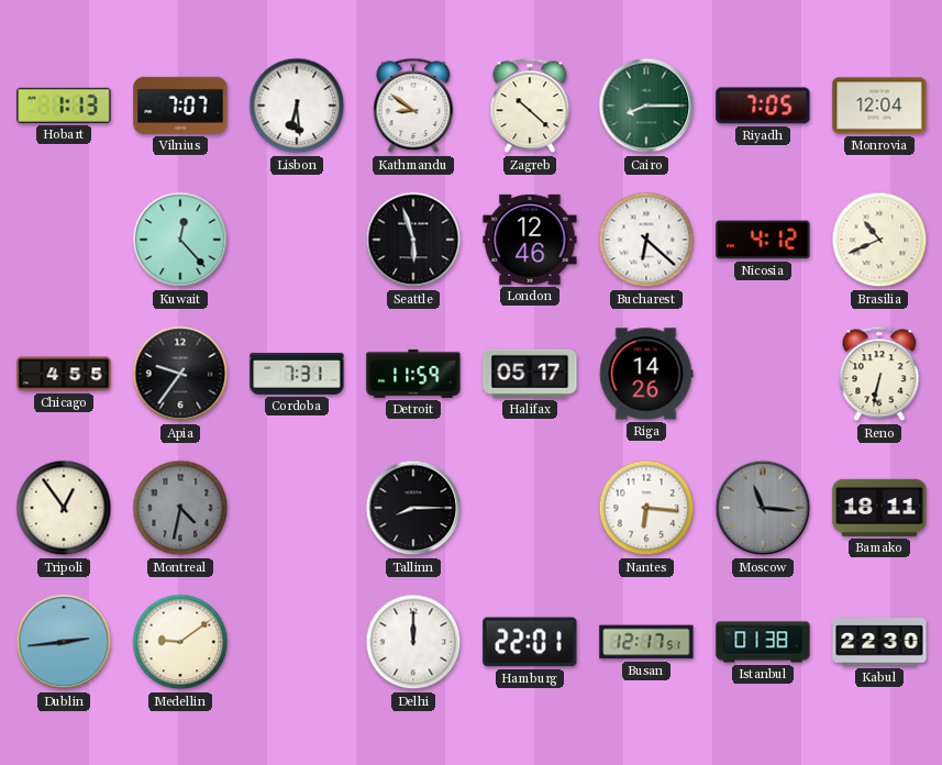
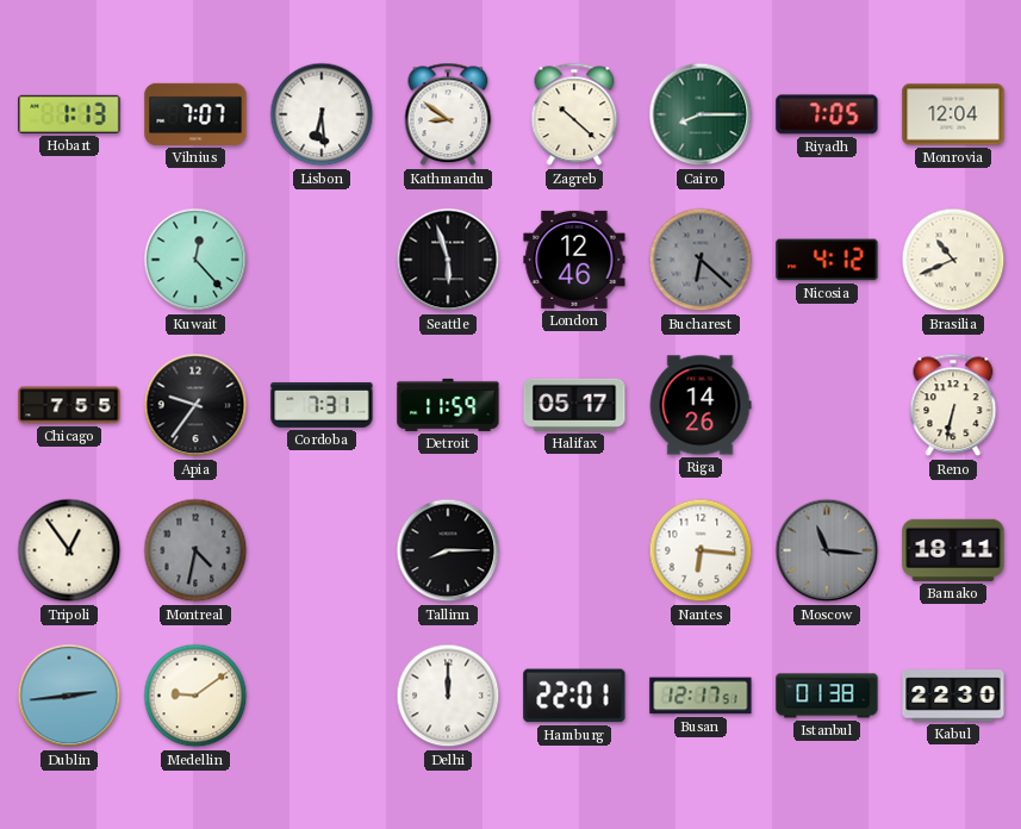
Bucharest dial: white -> grey
Chicago: 4:55 -> 7:55
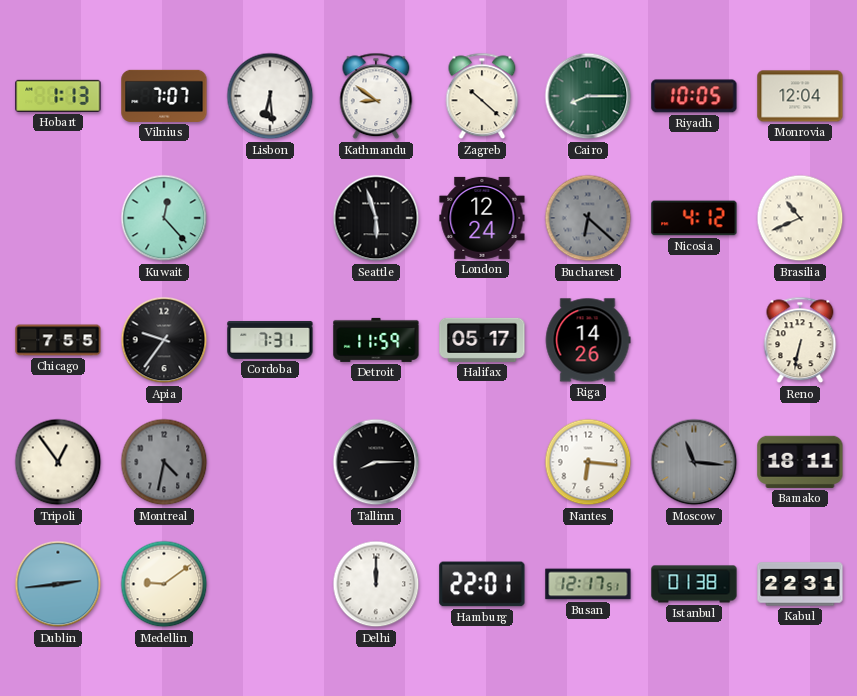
Riyadh: 7:05 -> 10:05
London: 12:46 -> 12:24
Kabul: 22:30 -> 22:31
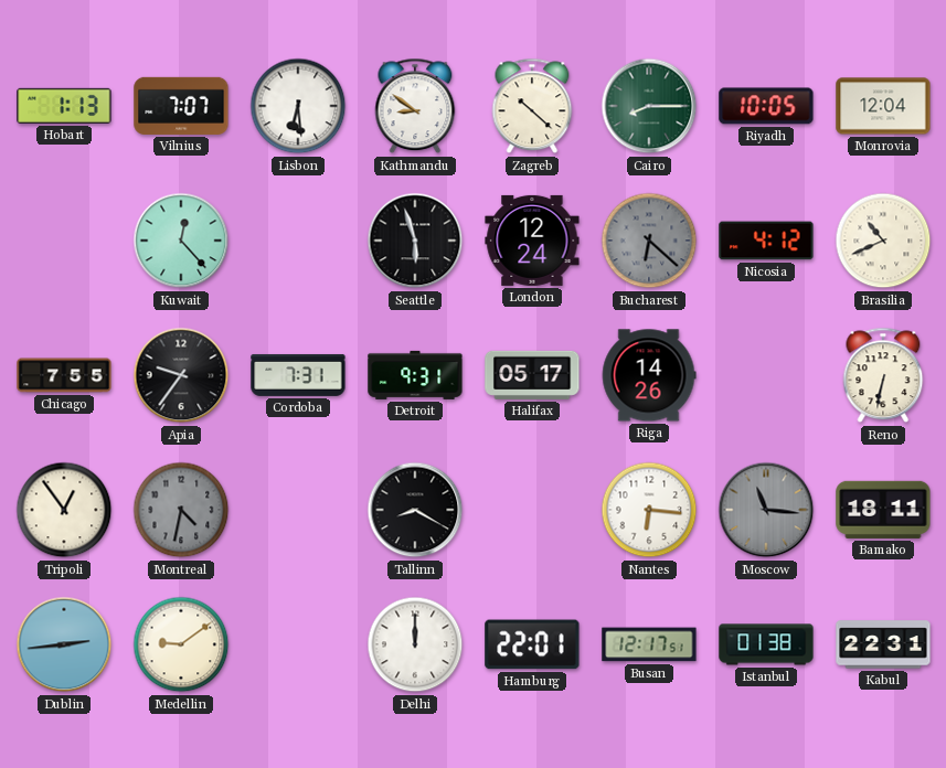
Detroit: 11:59 -> 9:31
Tallinn: 8:15 -> 8:20
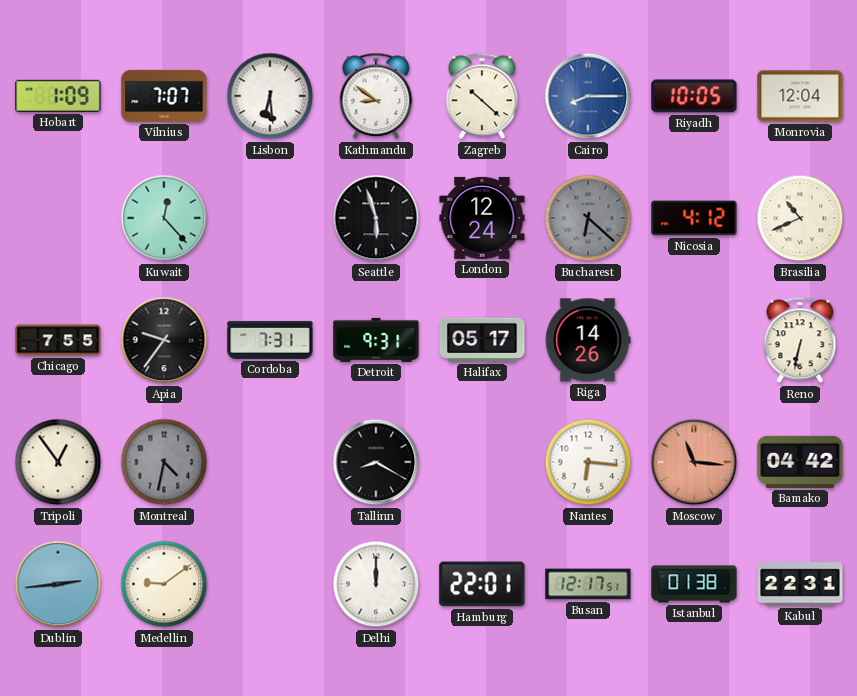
Hobart: 1:13 -> 1:09
Cairo dial: green -> blue
Moscow dial: grey -> salmon
Bamako: 18:11 -> 04:42
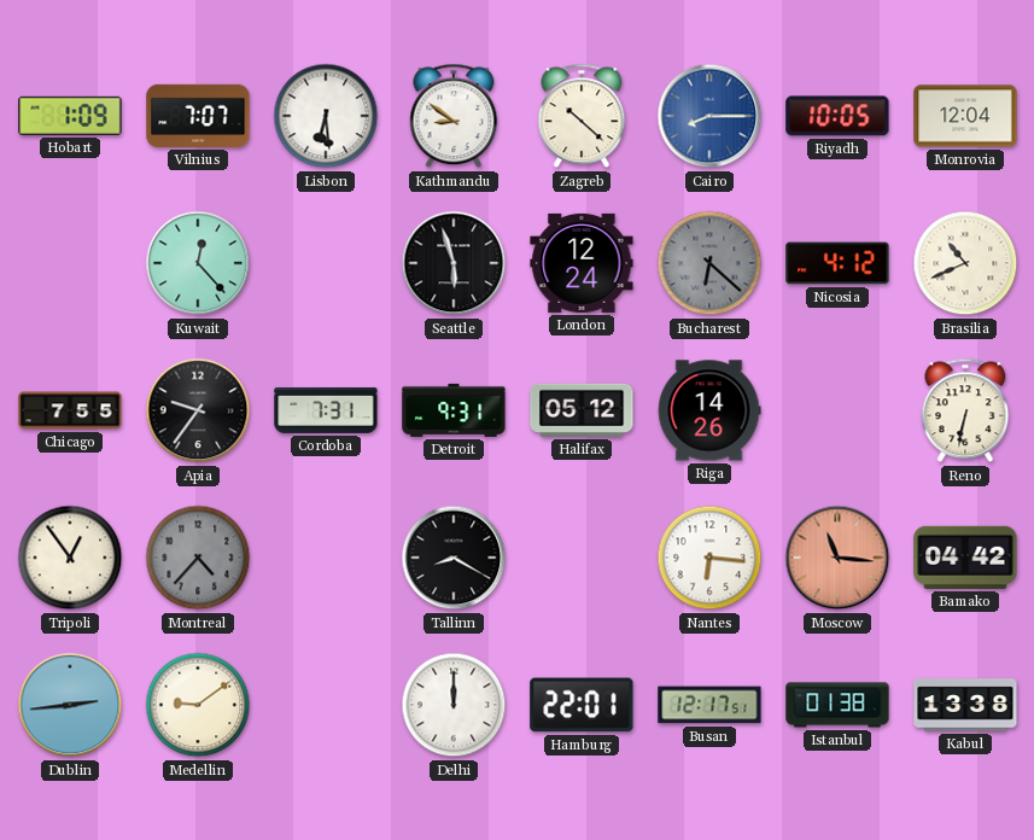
Halifax: 05:17 -> 05:12
Montreal: 4:32 -> 4:37
Kabul: 22:31 -> 13:38
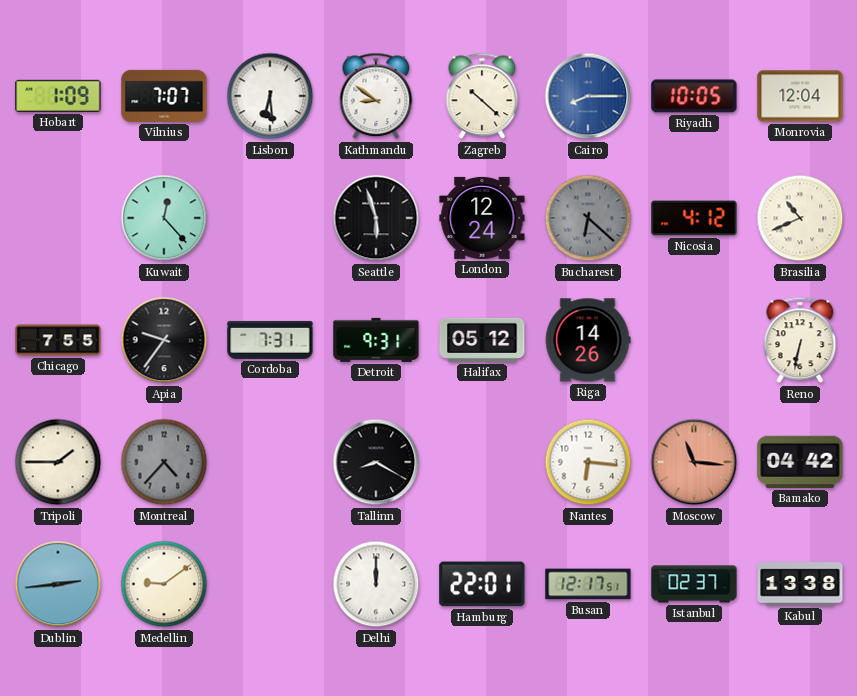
Tripoli: 12:54 -> 1:45
Istanbul: 01:38 -> 02:37
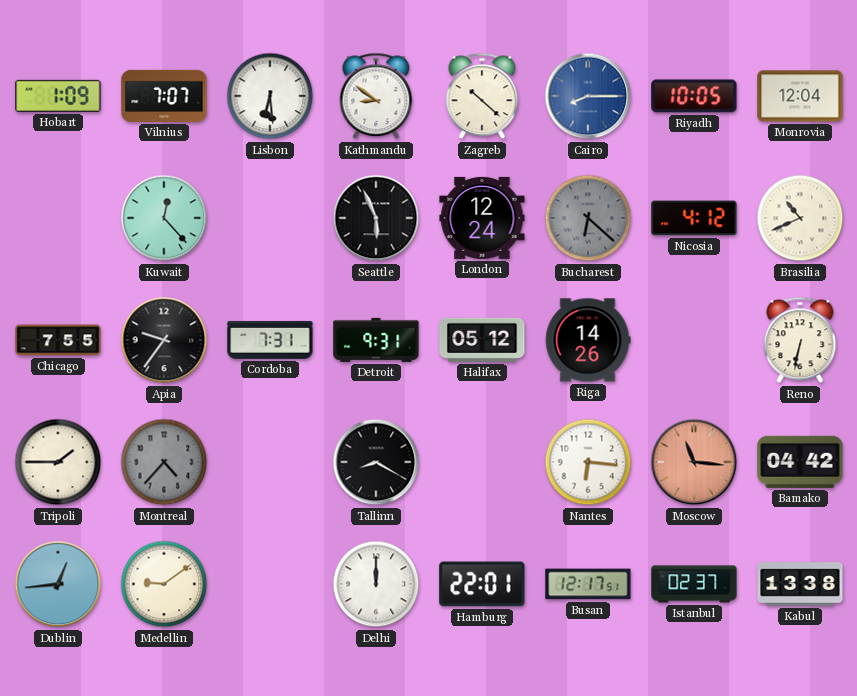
Seattle: 5:57 -> 5:56
Dublin: 2:44 -> 12:44
